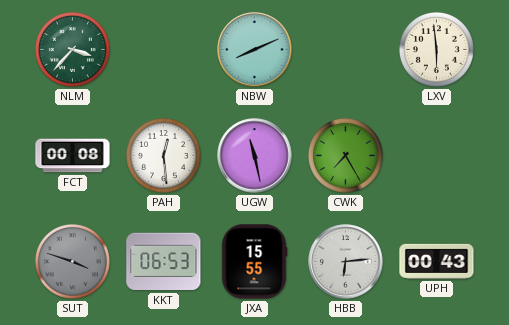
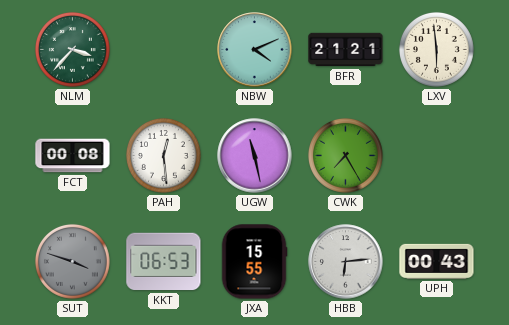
NBW: 8:11 -> 4:11
BFR: none -> 21:21
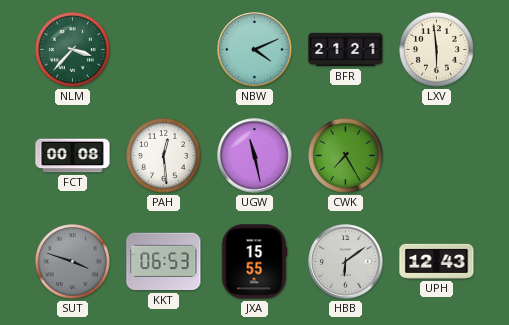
HBB: 6:14 -> 6:09
UPH: 00:43 -> 12:43
